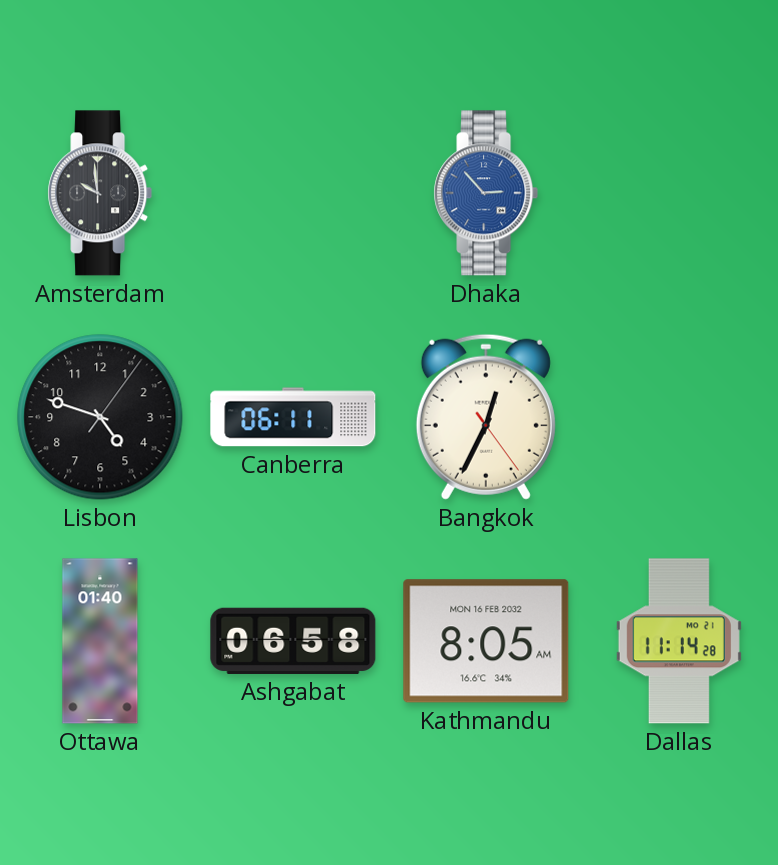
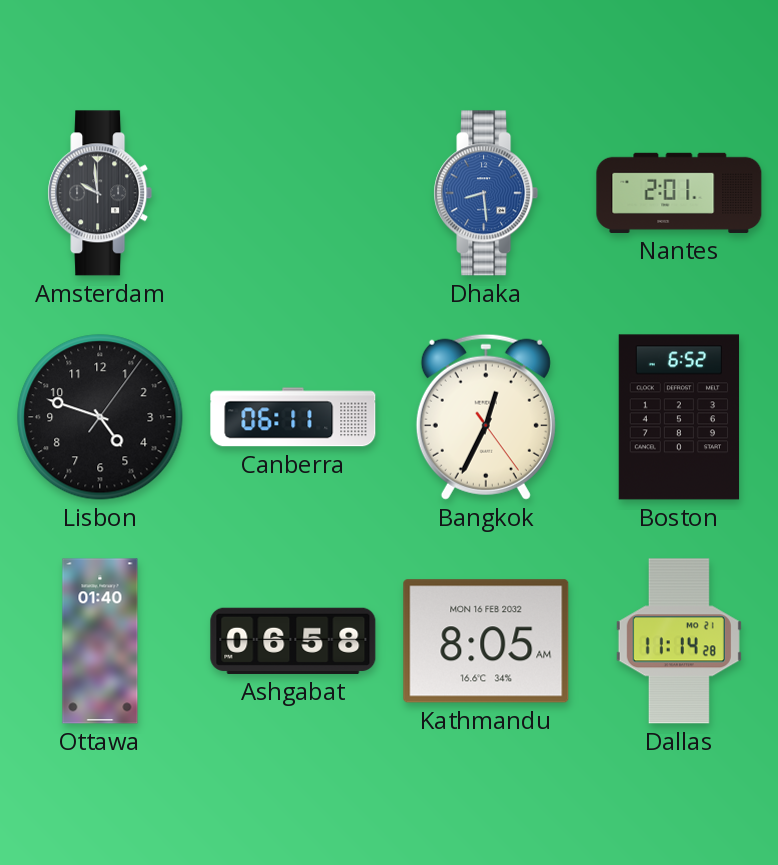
Dhaka: 2:53 -> 8:29
Nantes: none -> 2:01
Boston: none -> 6:52
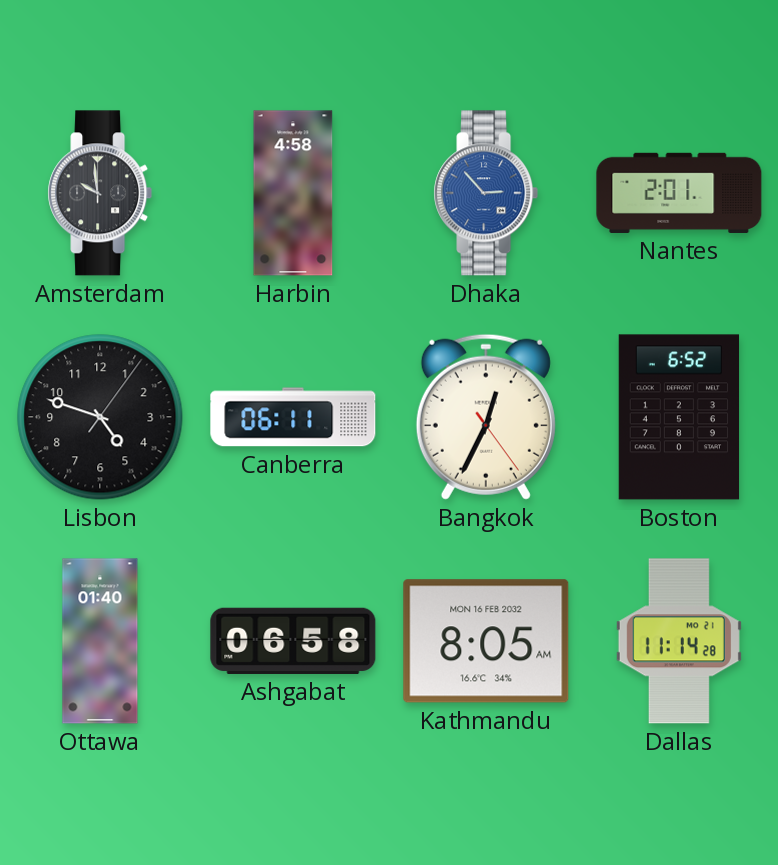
Harbin: none -> 4:58
Dhaka: 8:29 -> 2:53
